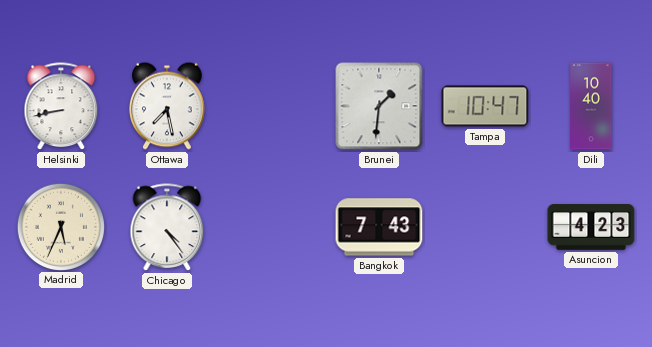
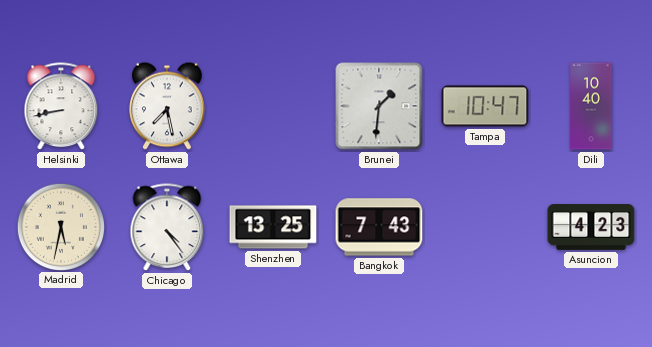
Madrid: 5:34 -> 5:32
Shenzhen: none -> 13:25
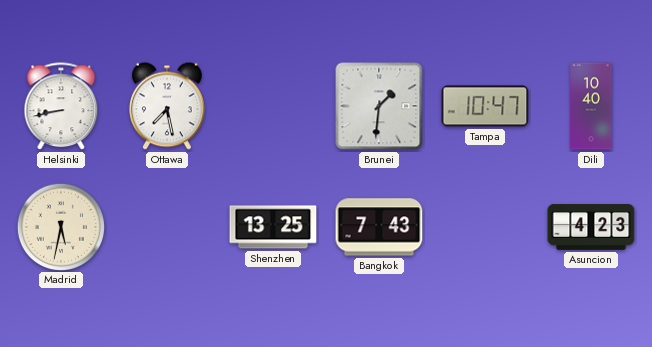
Chicago: 4:24 -> none
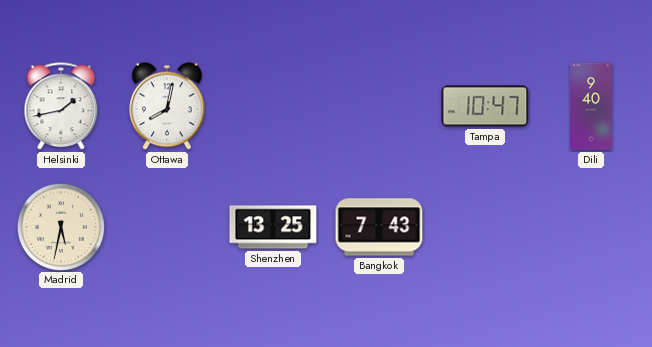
Helsinki: 8:43 -> 1:43
Ottawa: 7:28 -> 8:02
Brunei: 1:31 -> none
Dili: 10:40 -> 9:40
Asuncion: 4:23 -> none
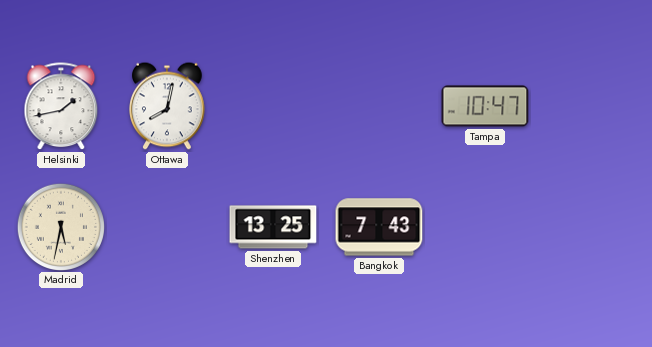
Dili: 9:40 -> none
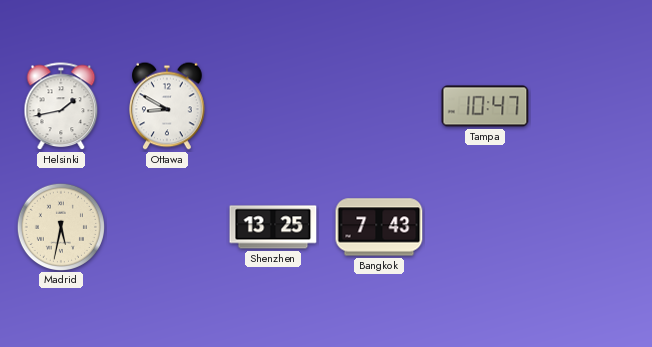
Ottawa: 8:02 -> 8:50
